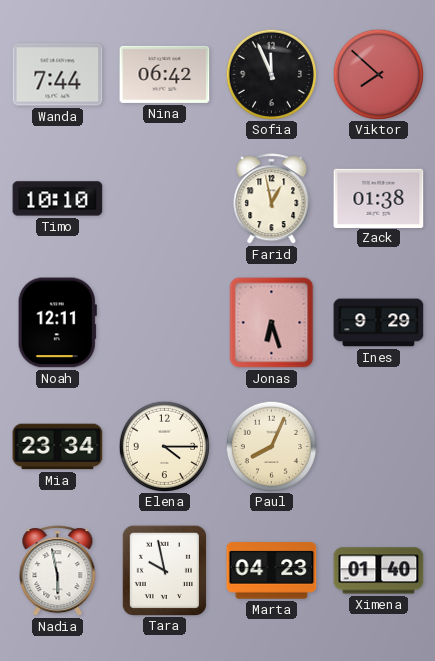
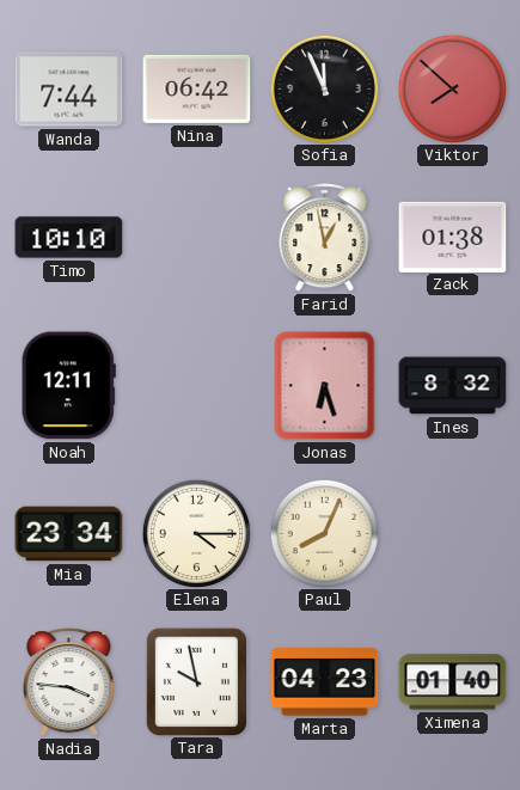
Ines: 9:29 -> 8:32
Nadia: 5:58 -> 3:46
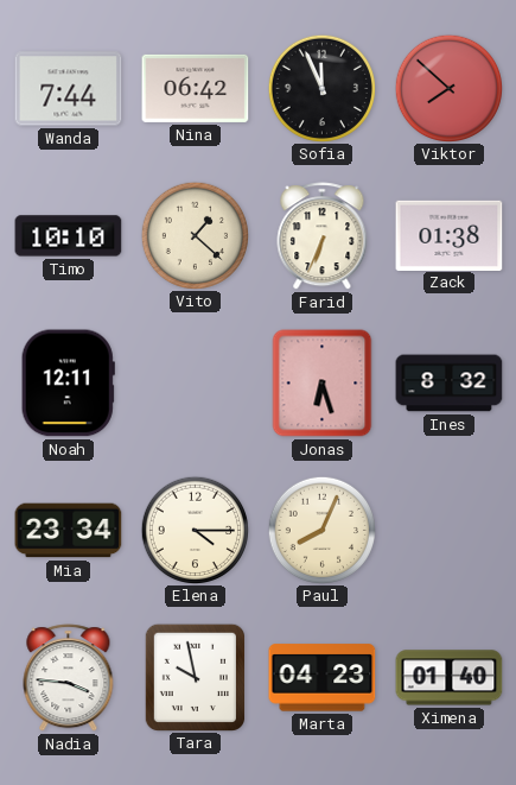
Vito: none -> 1:22
Farid: 12:58 -> 6:34
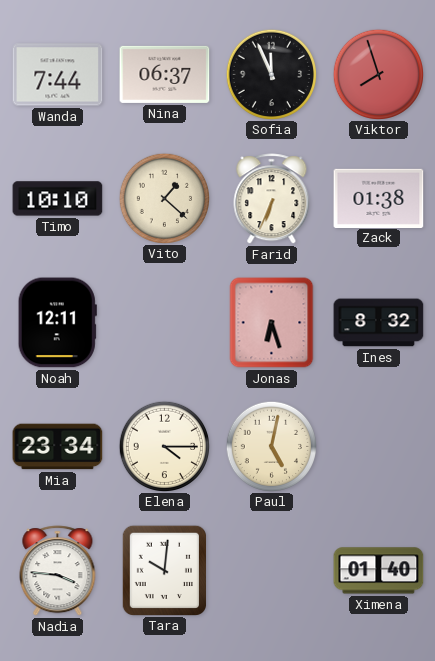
Nina: 06:42 -> 06:37
Viktor: 7:52 -> 7:57
Paul: 8:04 -> 5:02
Tara: 9:58 -> 10:01
Marta: 04:23 -> none
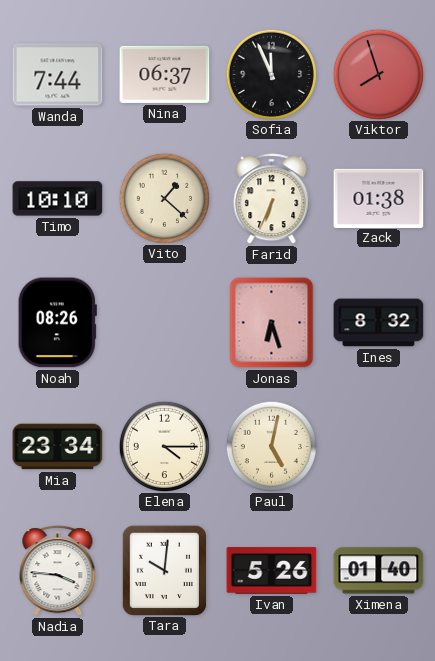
Noah: 12:11 -> 08:26
Ivan: none -> 5:26
